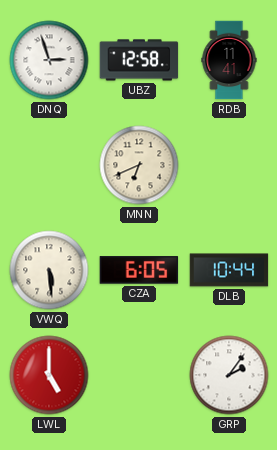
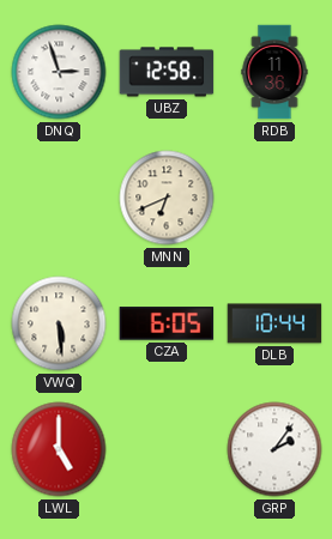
RDB: 11:41 -> 11:36
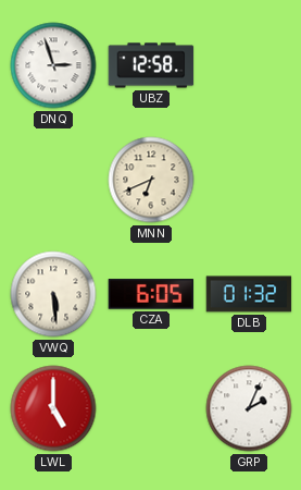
RDB: 11:36 -> none
DLB: 10:44 -> 01:32
GRP: 2:06 -> 2:04
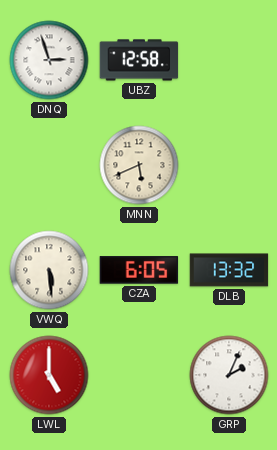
MNN: 6:41 -> 5:41
DLB: 01:32 -> 13:32
